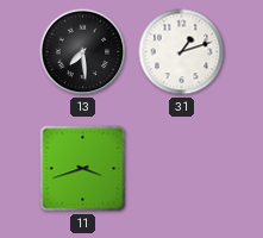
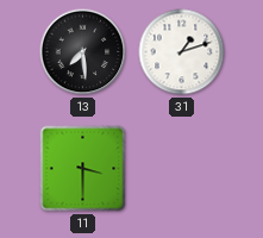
11: 3:42 -> 3:30
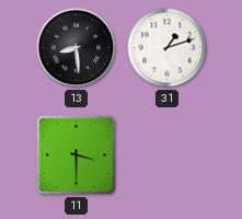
13: 7:29 -> 8:29
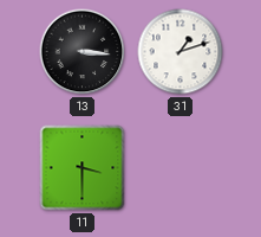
13: 8:29 -> 3:16
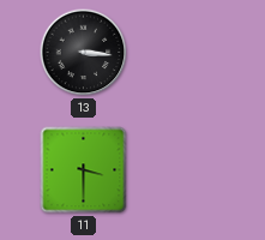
31: 1:12 -> none
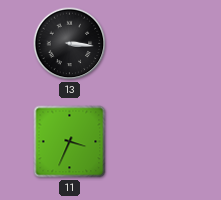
11: 3:30 -> 3:34
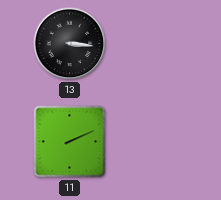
11: 3:34 -> 2:11
